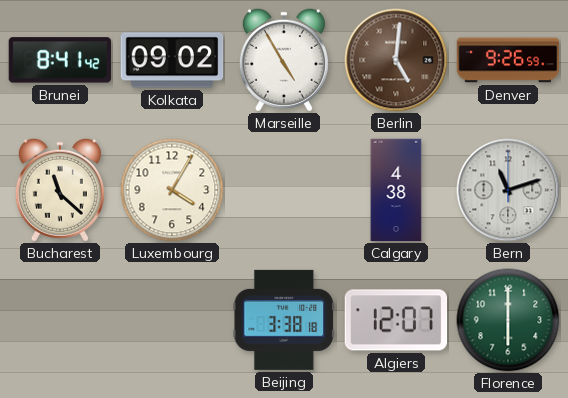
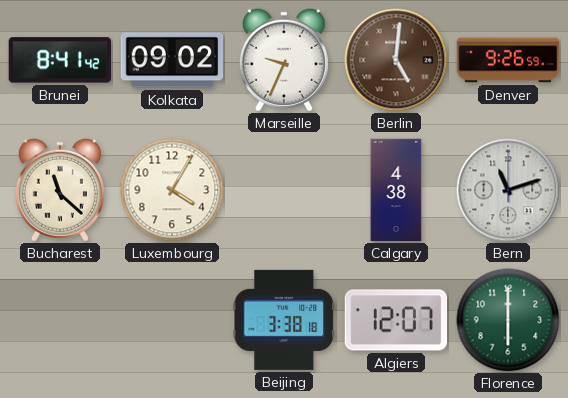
Marseille: 4:55 -> 9:34
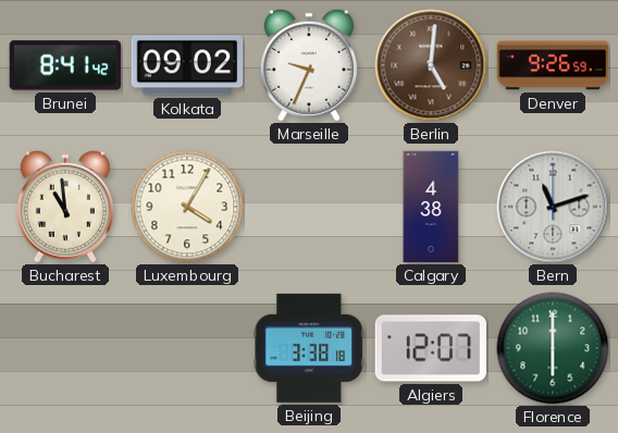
Bucharest: 11:22 -> 10:59
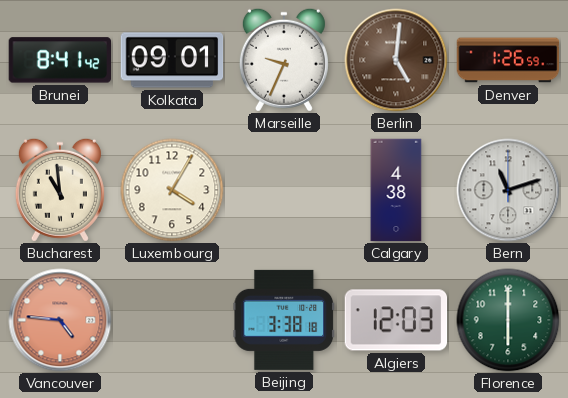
Kolkata: 09:02 -> 09:01
Denver: 9:26 -> 1:26
Vancouver: none -> 4:46
Algiers: 12:07 -> 12:03
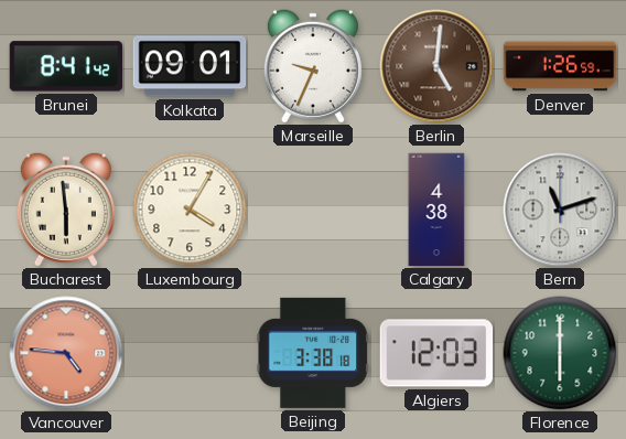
Bucharest: 10:59 -> 5:59
